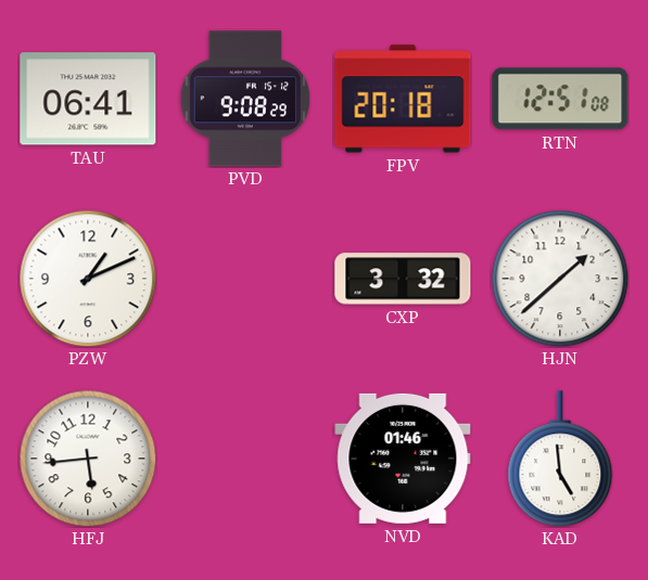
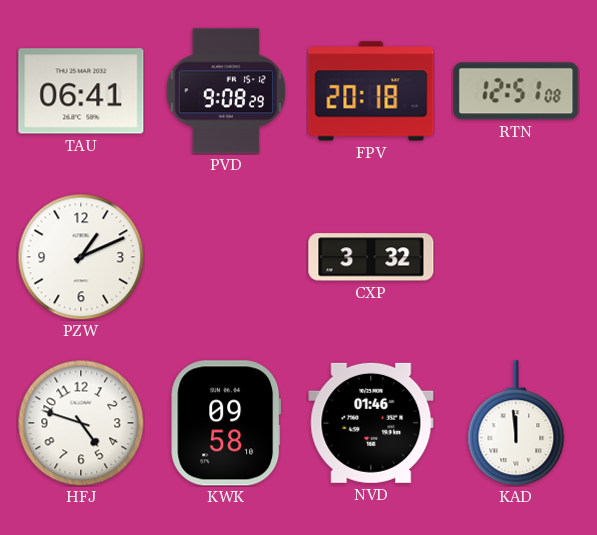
HJN: 1:38 -> none
HFJ: 5:44 -> 4:48
KWK: none -> 09:58
KAD: 4:59 -> 11:59
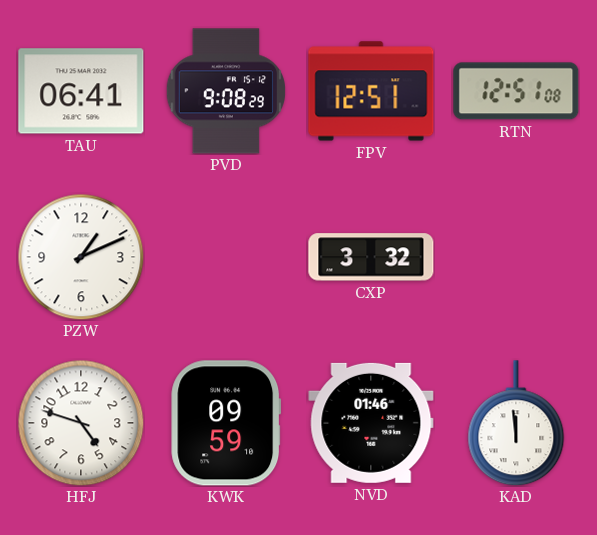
FPV: 20:18 -> 12:51
KWK: 09:58 -> 09:59
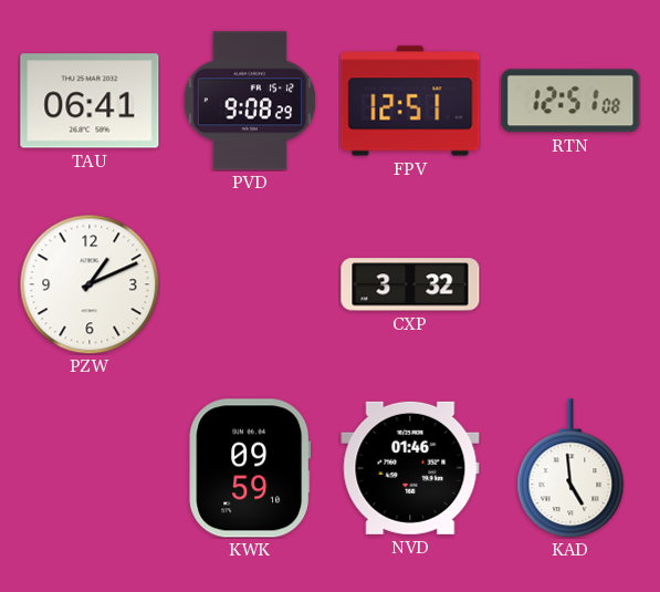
HFJ: 4:48 -> none
KAD: 11:59 -> 4:59
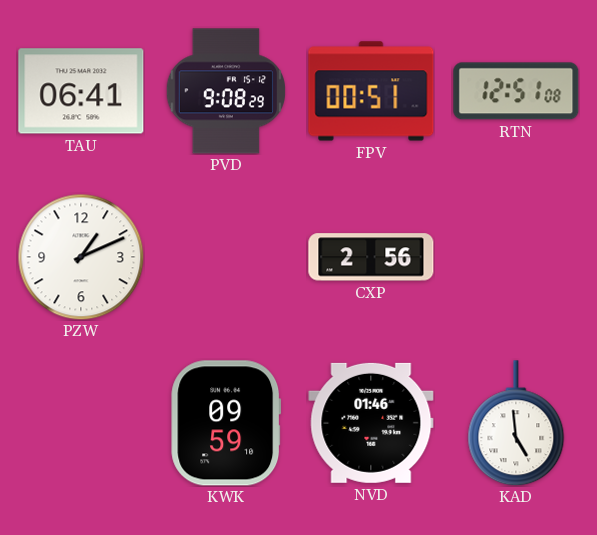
FPV: 12:51 -> 00:51
CXP: 3:32 -> 2:56
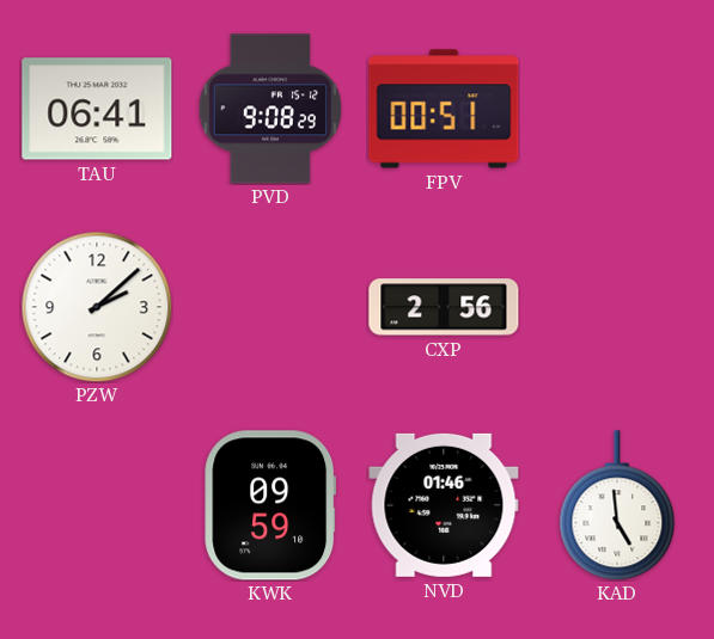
RTN: 12:51 -> none
PZW: 1:11 -> 2:08
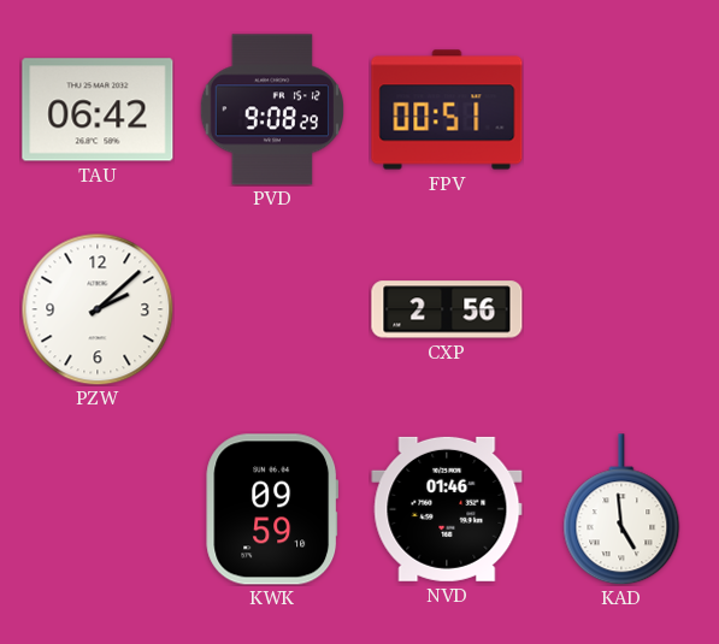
TAU: 06:41 -> 06:42
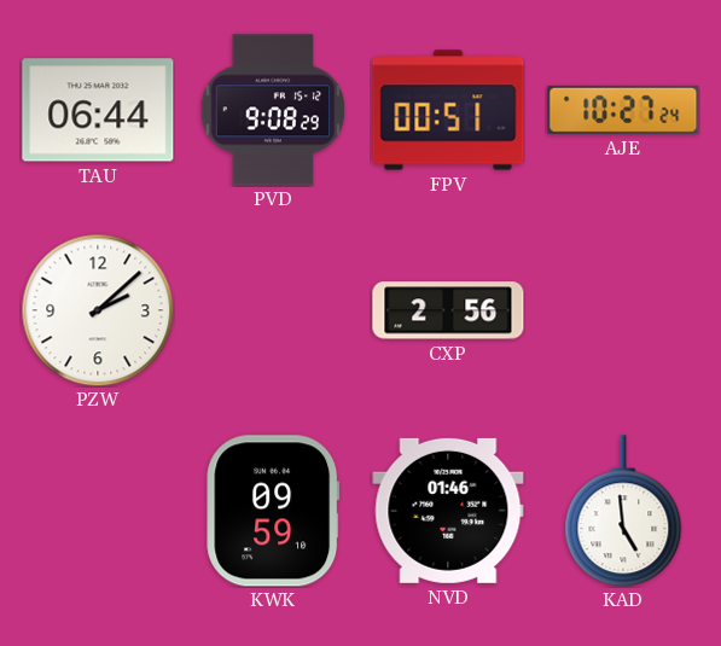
TAU: 06:42 -> 06:44
AJE: none -> 10:27
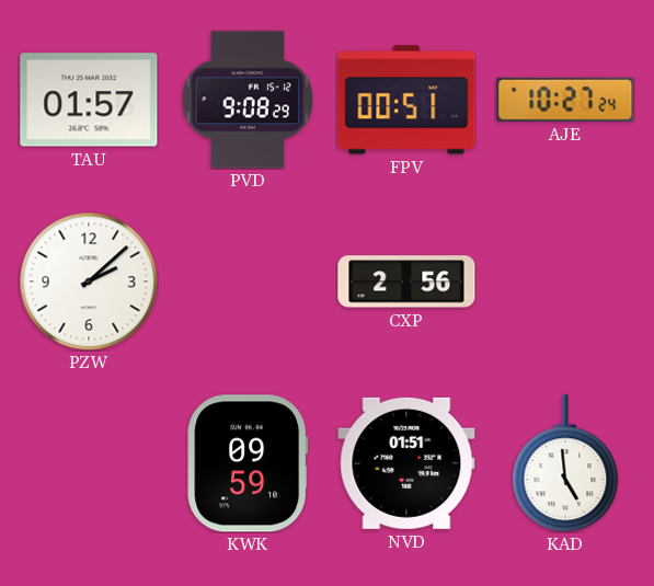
TAU: 06:44 -> 01:57
NVD: 01:46 -> 01:51
